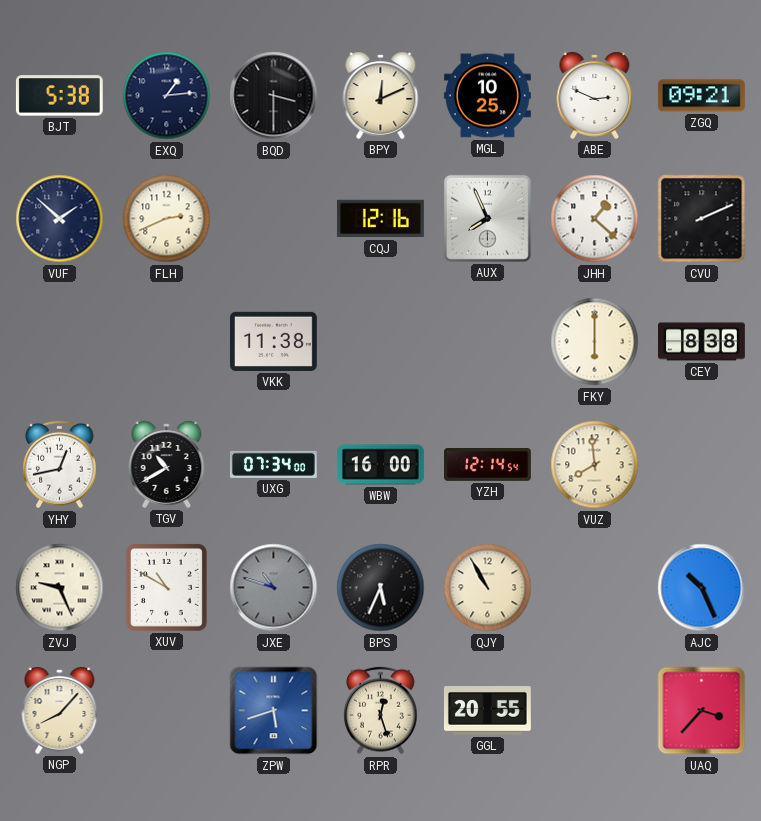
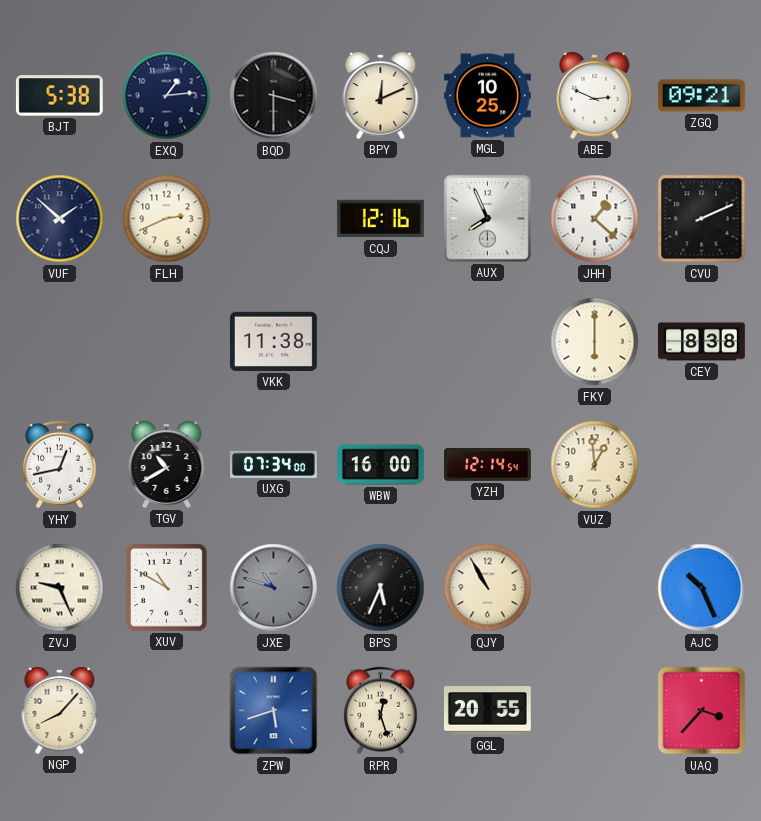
VUZ: 7:59 -> 12:59
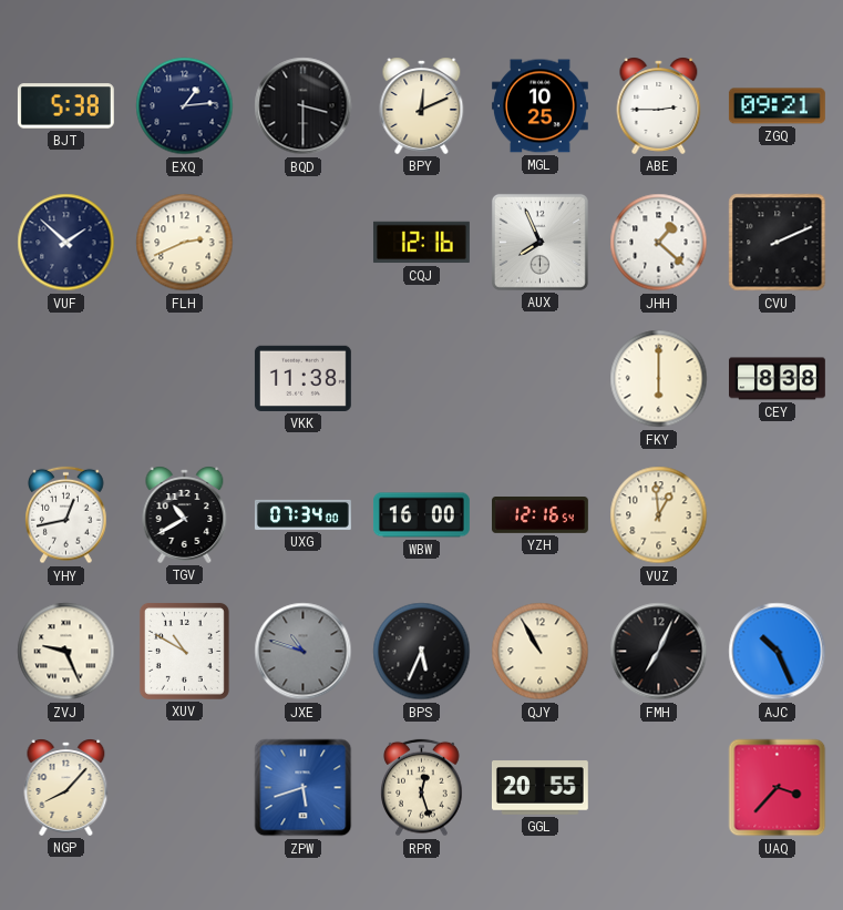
ABE: 2:49 -> 2:45
YZH: 12:14 -> 12:16
FMH: none -> 7:04
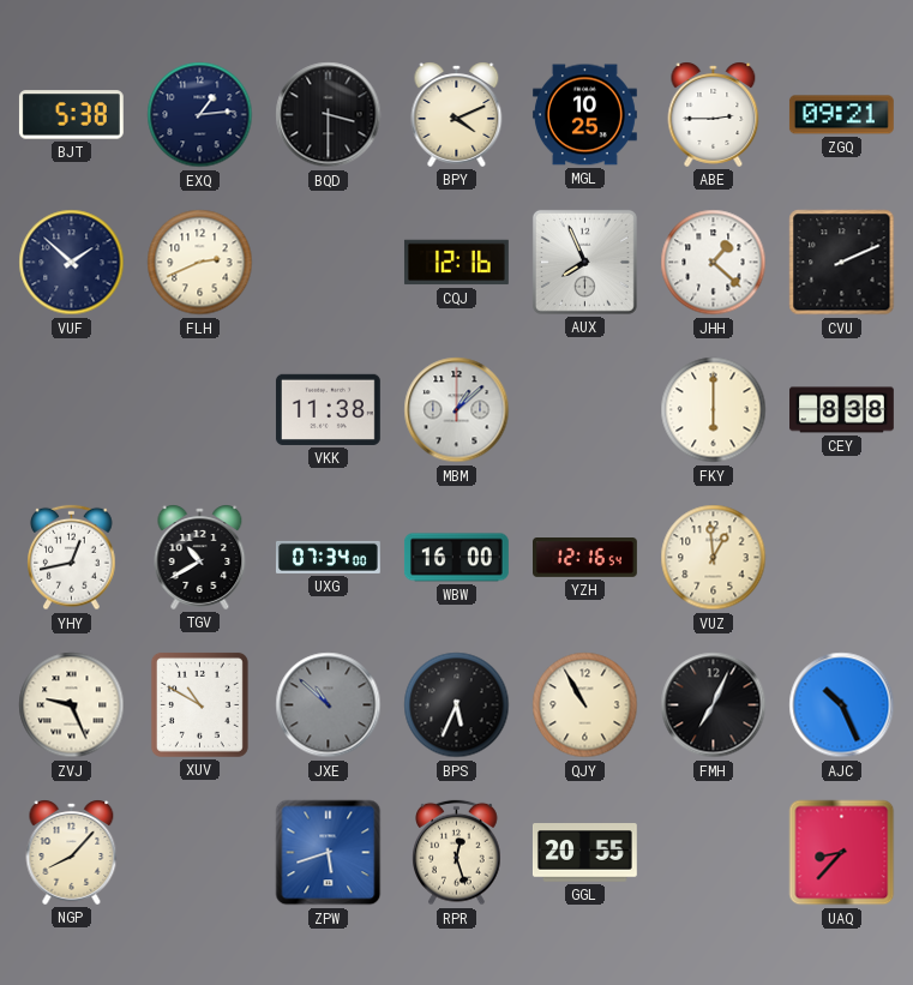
BPY: 12:11 -> 4:11
MBM: none -> 1:08
JXE: 10:48 -> 10:52
UAQ: 3:37 -> 8:37
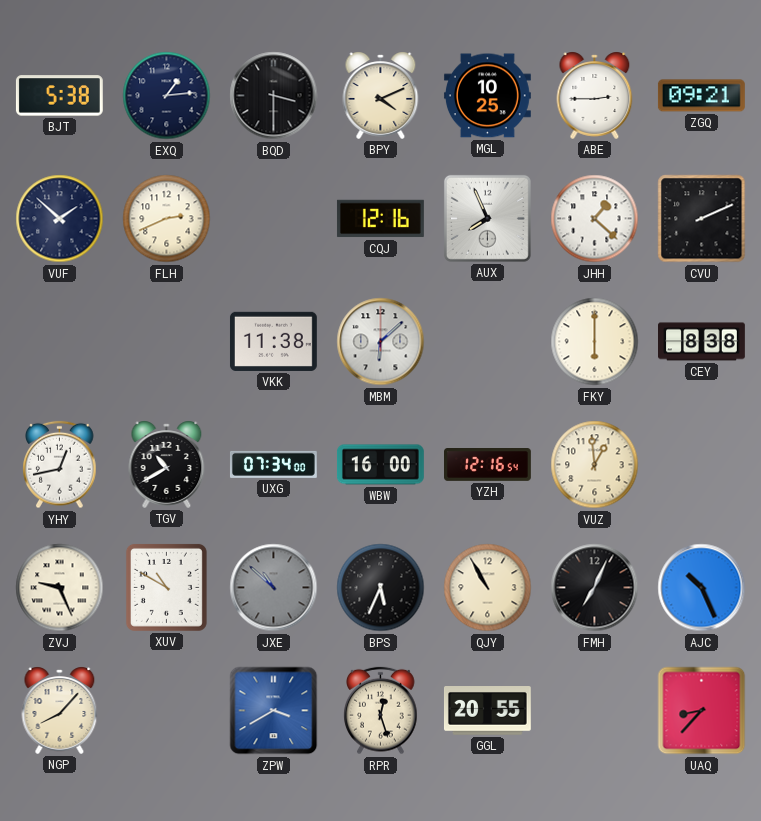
MBM: 1:08 -> 6:08
ZPW: 5:42 -> 3:40
